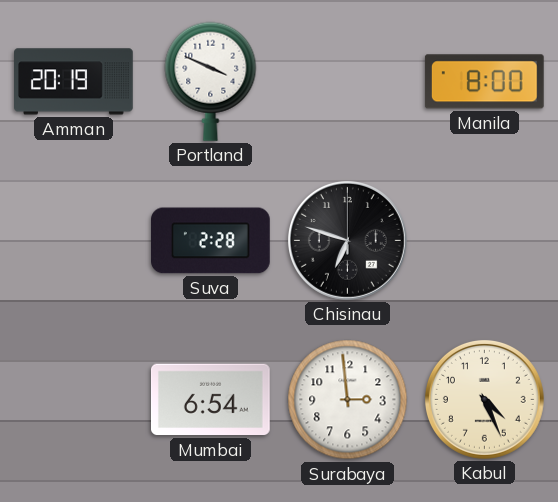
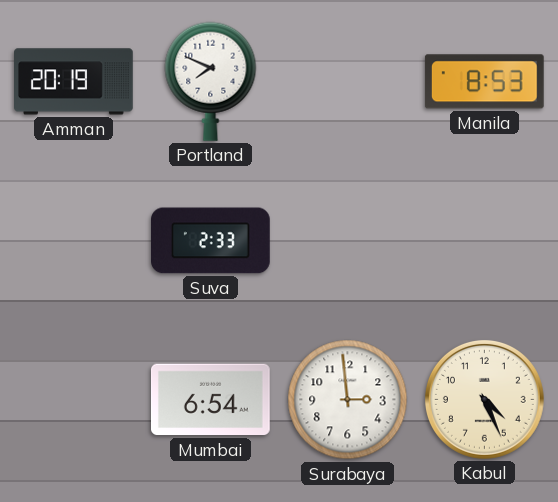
Portland: 3:49 -> 7:49
Manila: 8:00 -> 8:53
Suva: 2:28 -> 2:33
Chisinau: 6:48 -> none
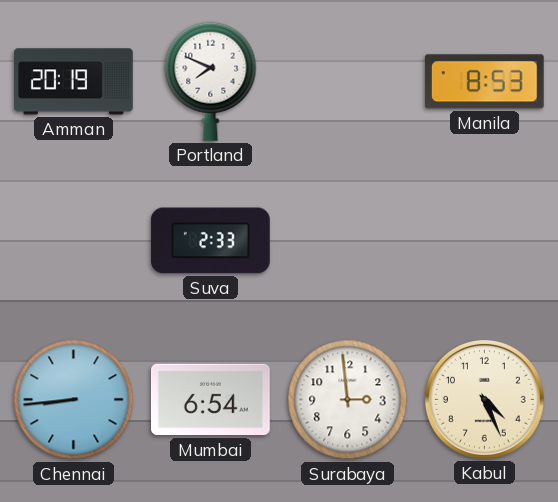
Chennai: none -> 8:44
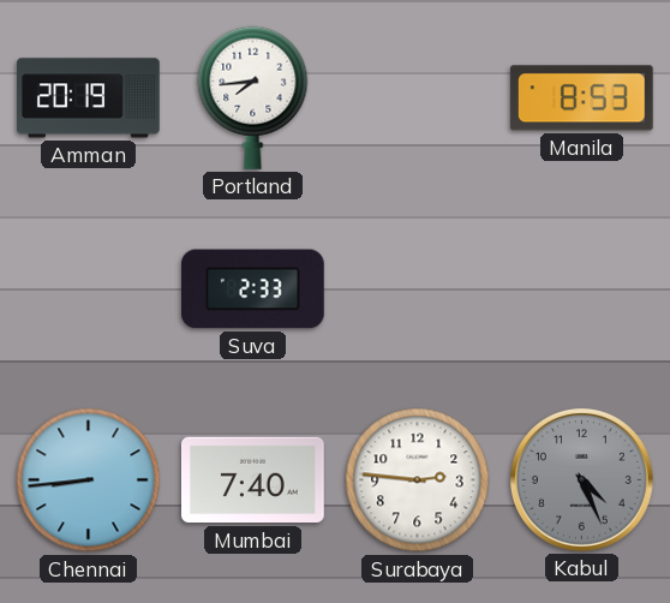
Portland: 7:49 -> 7:44
Mumbai: 6:54 -> 7:40
Surabaya: 2:59 -> 2:46
Kabul dial: cream -> grey
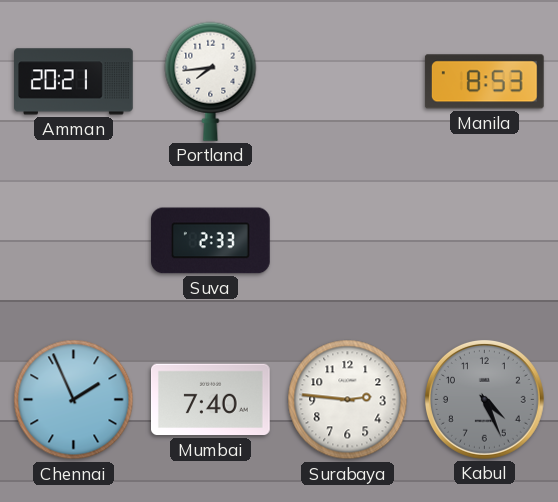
Amman: 20:19 -> 20:21
Chennai: 8:44 -> 1:56
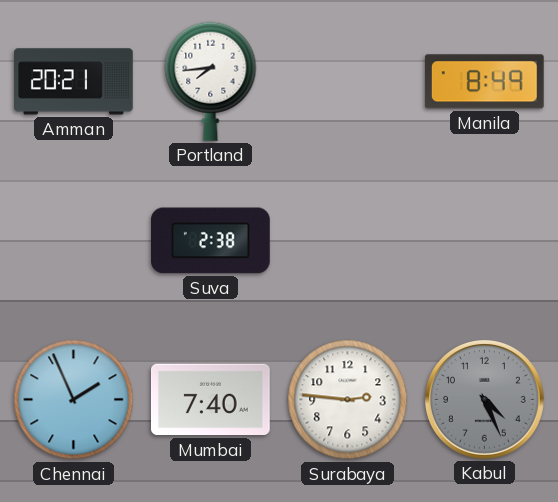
Manila: 8:53 -> 8:49
Suva: 2:33 -> 2:38
